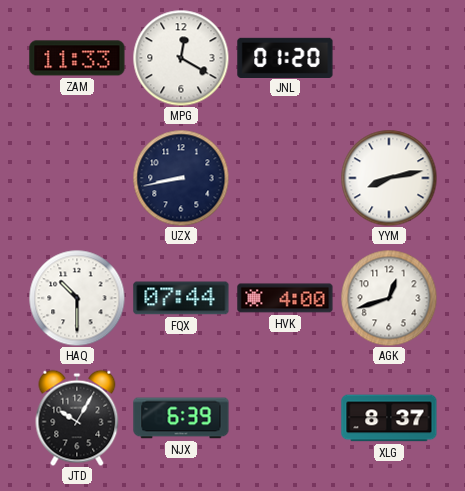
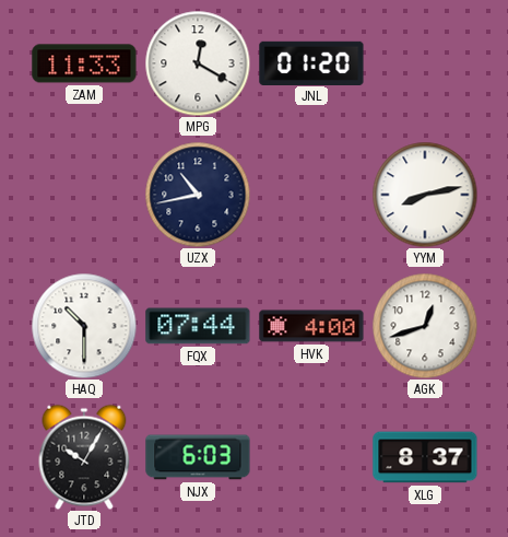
UZX: 8:43 -> 10:43
NJX: 6:39 -> 6:03
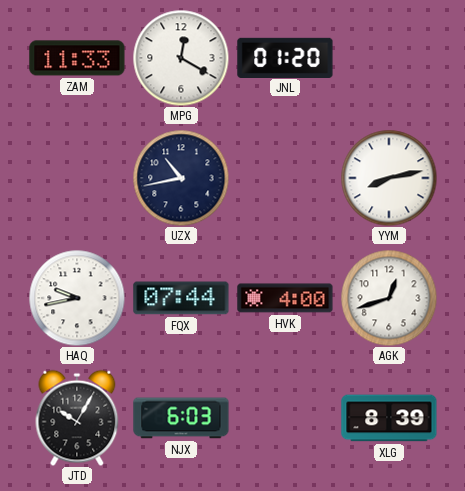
HAQ: 10:30 -> 9:43
XLG: 8:37 -> 8:39
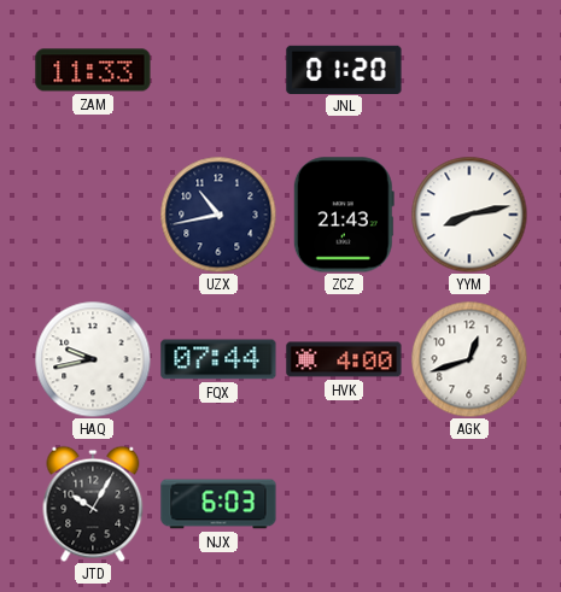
MPG: 12:20 -> none
ZCZ: none -> 21:43
XLG: 8:39 -> none
